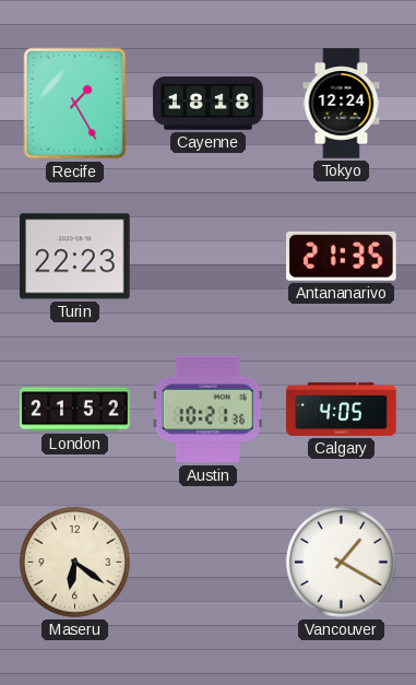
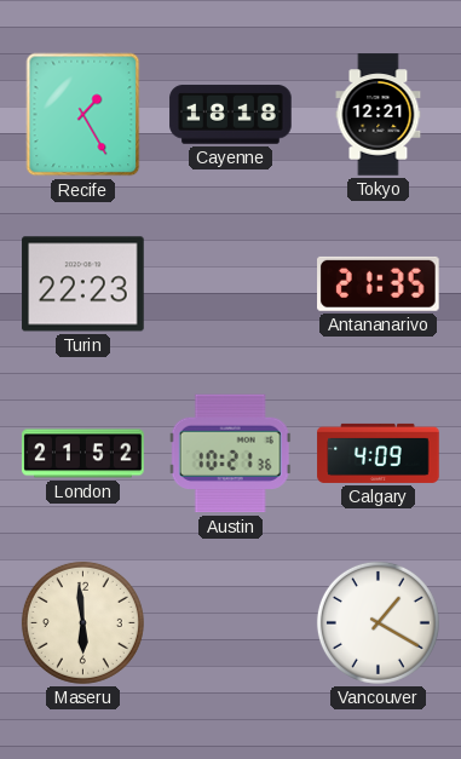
Tokyo: 12:24 -> 12:21
Calgary: 4:05 -> 4:09
Maseru: 6:21 -> 5:59
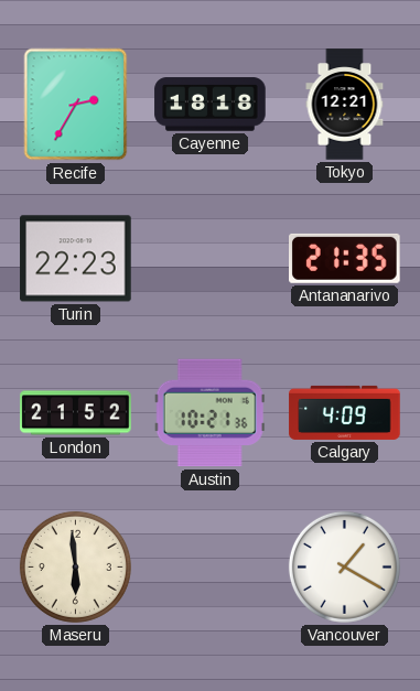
Recife: 1:25 -> 2:35
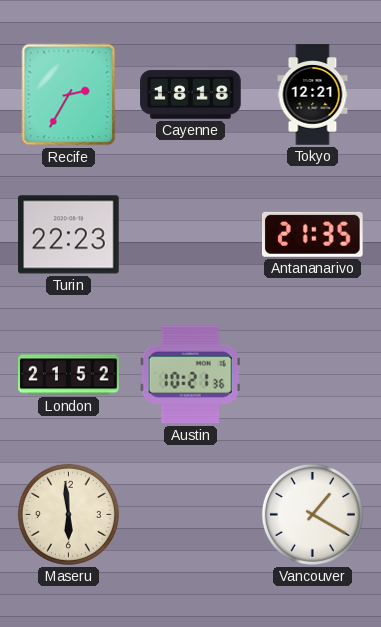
Calgary: 4:09 -> none
